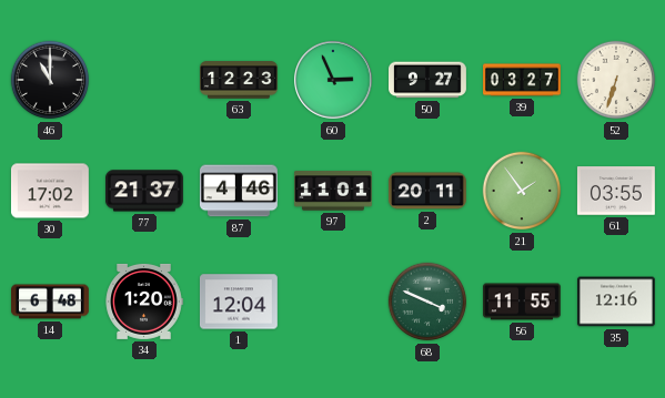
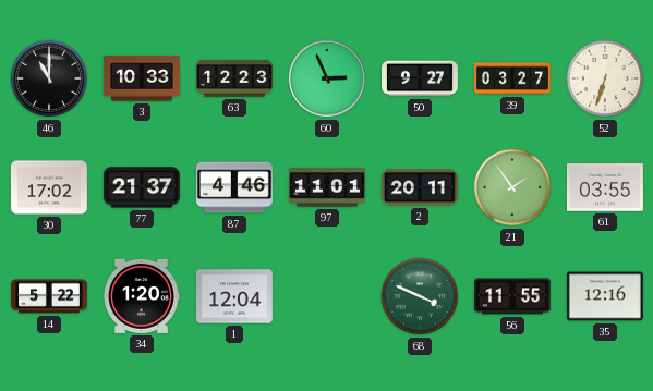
3: none -> 10:33
14: 6:48 -> 5:22
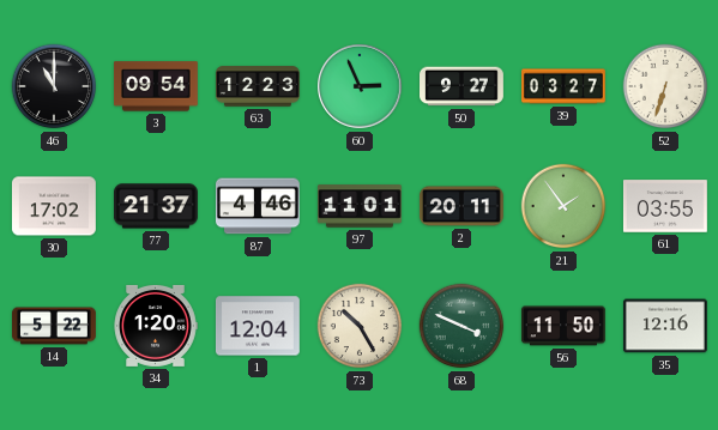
3: 10:33 -> 09:54
73: none -> 10:25
56: 11:55 -> 11:50
